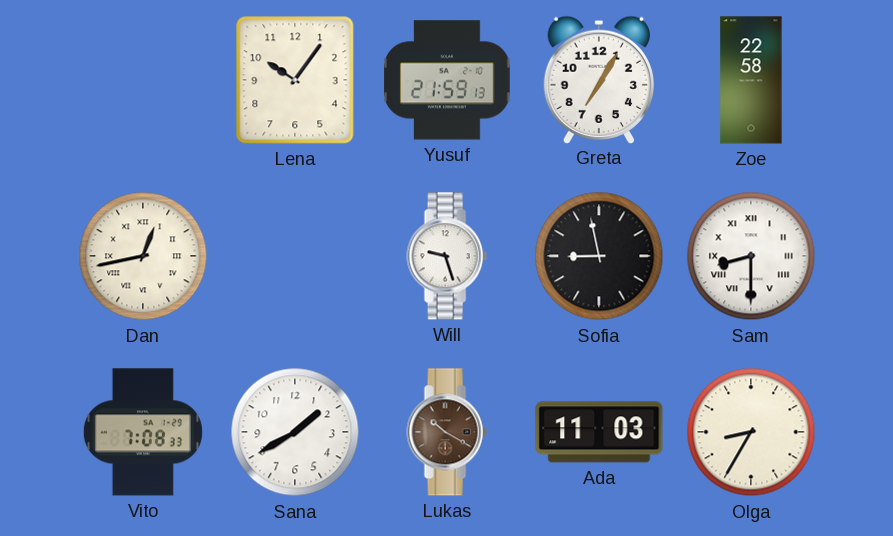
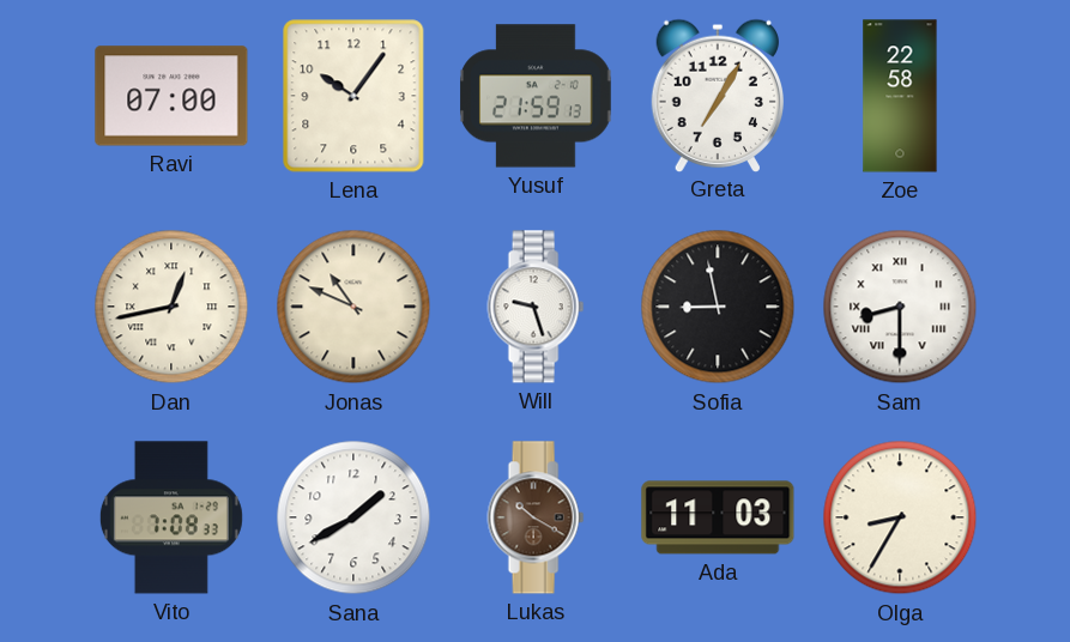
Ravi: none -> 07:00
Jonas: none -> 10:49
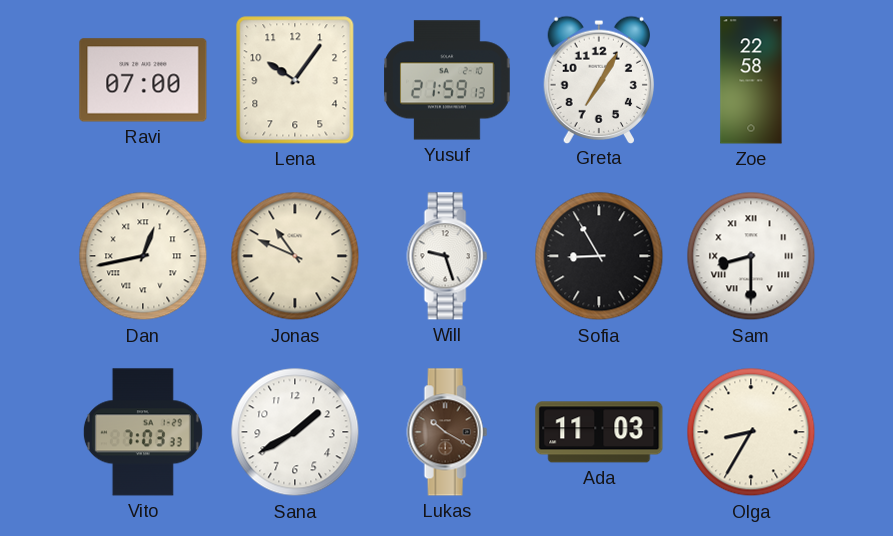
Sofia: 8:58 -> 8:55
Vito: 7:08 -> 7:03
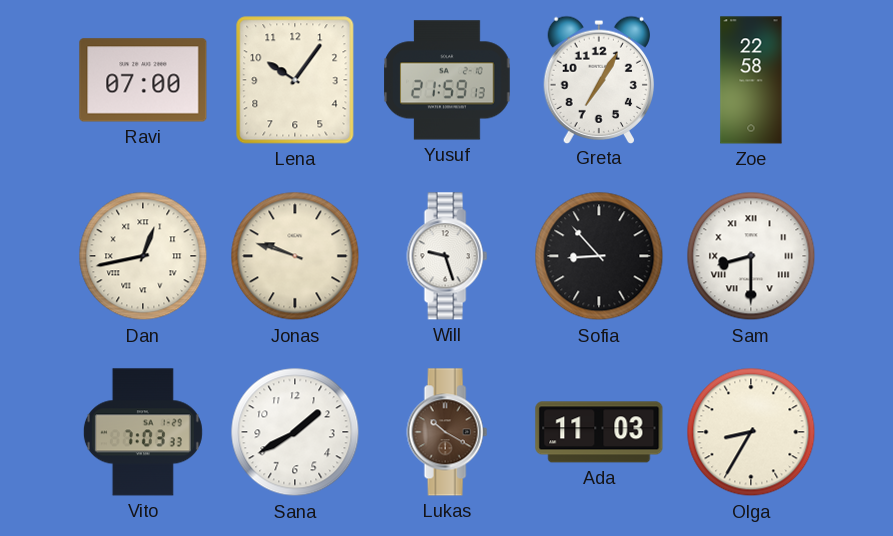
Jonas: 10:49 -> 9:48
Sofia: 8:55 -> 8:53
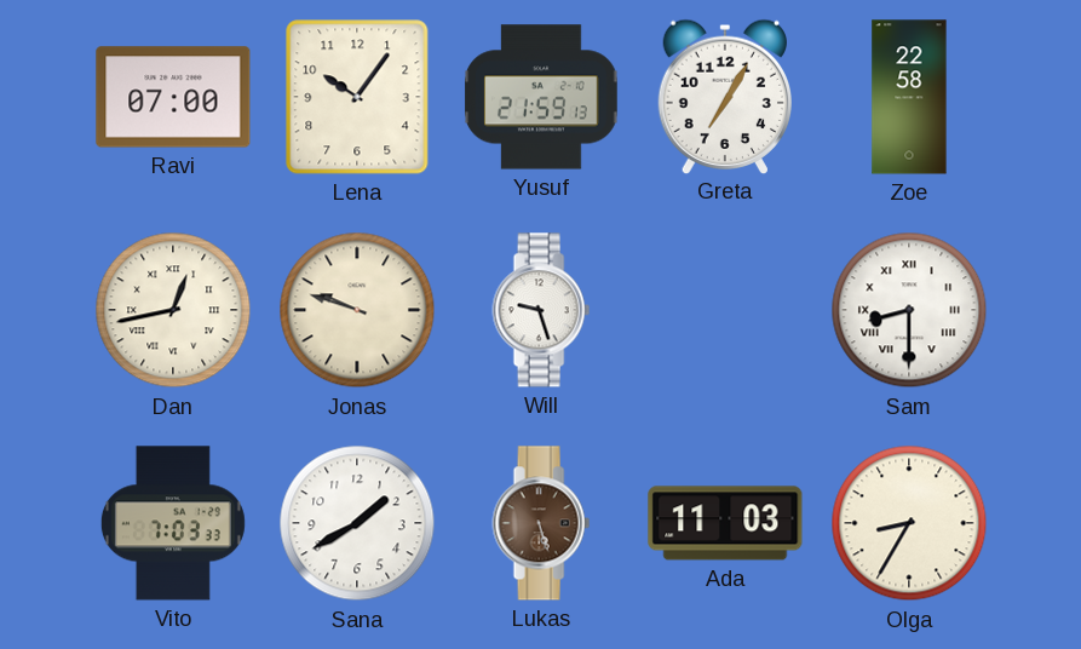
Sofia: 8:53 -> none
Lukas: 10:20 -> 5:27
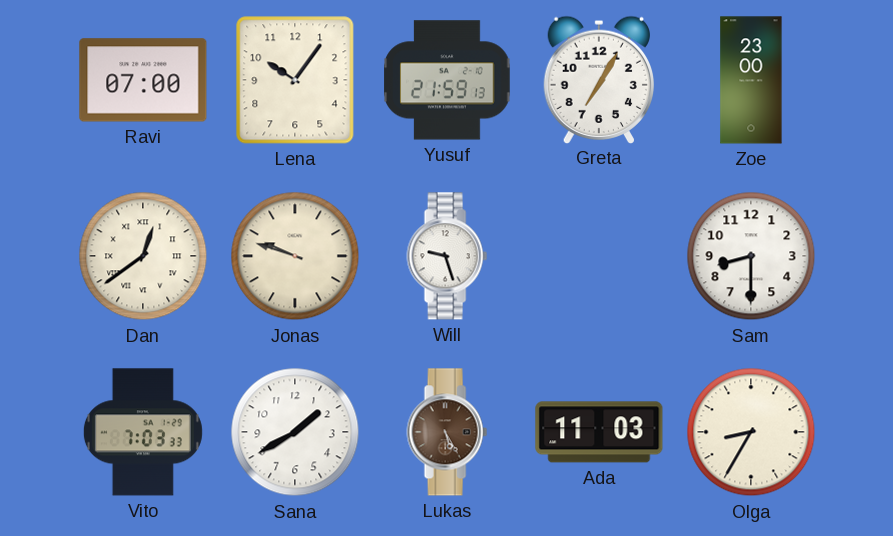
Zoe: 22:58 -> 23:00
Dan: 12:43 -> 12:39
Sam numerals: Roman -> Arabic
Lukas: 5:27 -> 5:25
